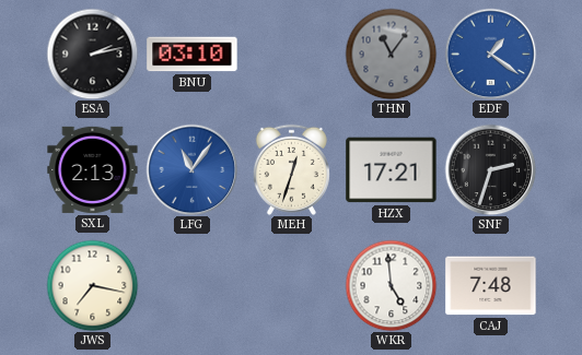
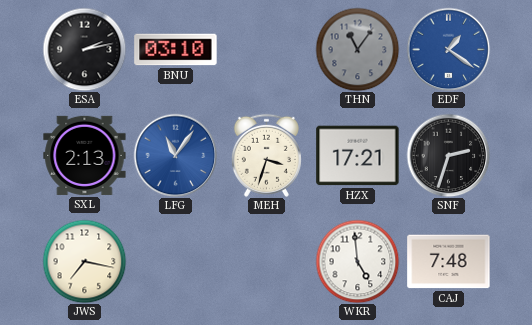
MEH: 12:33 -> 3:33
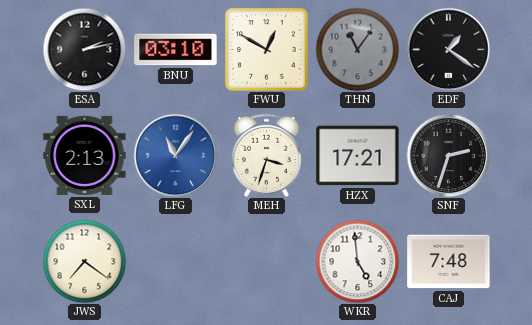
FWU: none -> 12:50
EDF dial: blue -> black
JWS: 7:17 -> 7:21
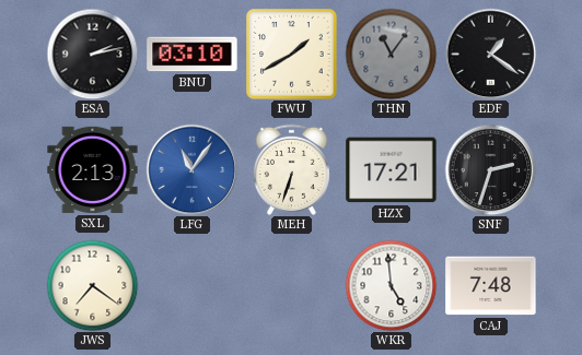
FWU: 12:50 -> 1:40
MEH: 3:33 -> 6:33
